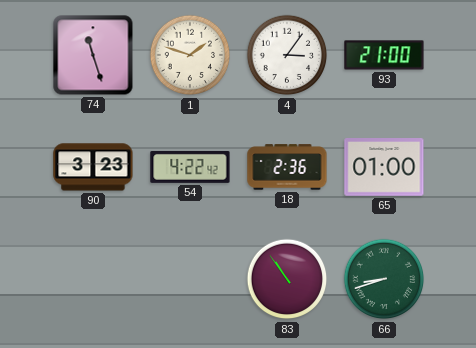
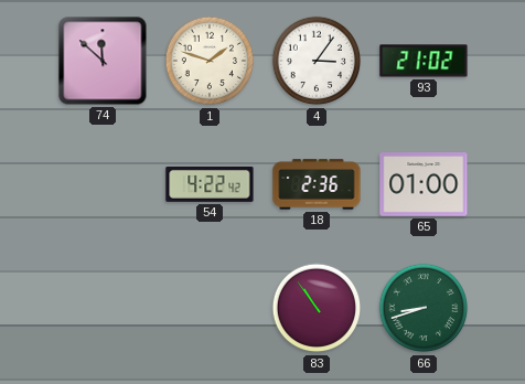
74: 11:27 -> 11:52
93: 21:00 -> 21:02
90: 3:23 -> none
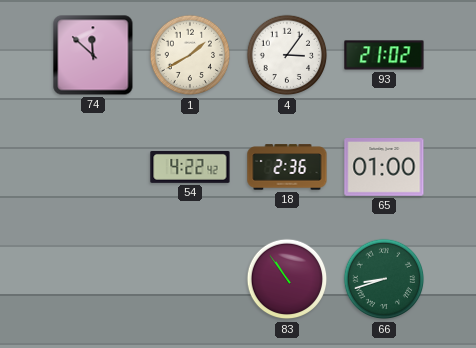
1: 1:48 -> 1:40
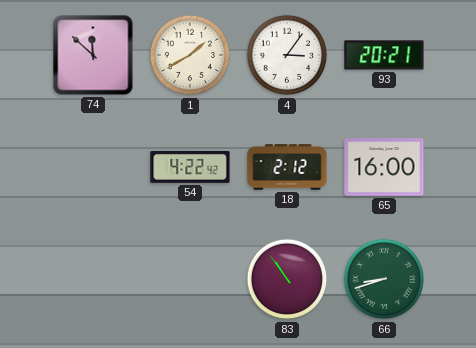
93: 21:02 -> 20:21
18: 2:36 -> 2:12
65: 01:00 -> 16:00
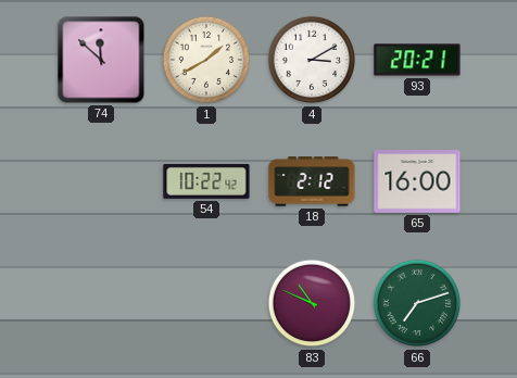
4: 3:06 -> 3:10
54: 4:22 -> 10:22
83: 10:54 -> 10:49
66: 8:42 -> 7:12
